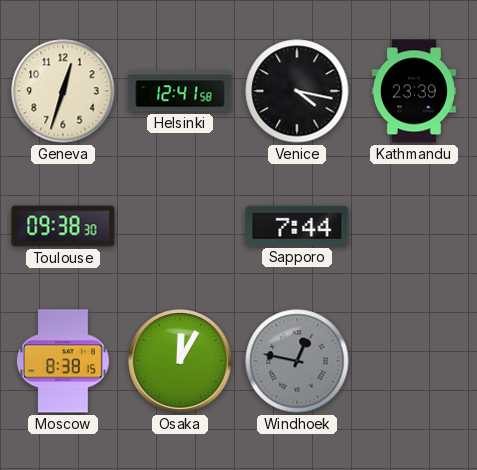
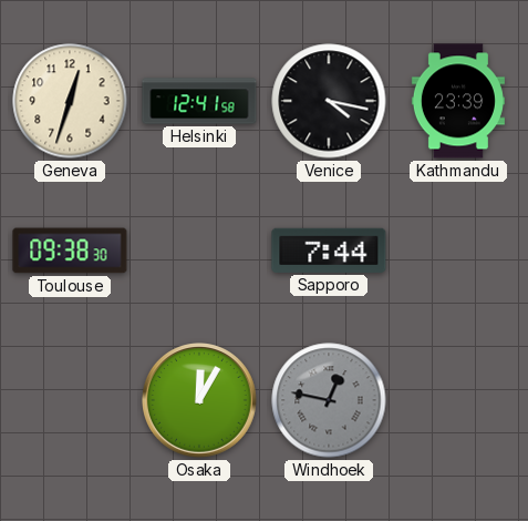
Moscow: 8:38 -> none
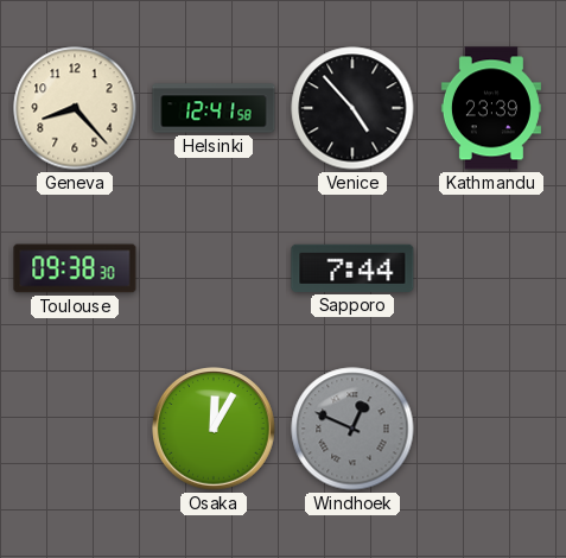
Geneva: 12:33 -> 8:23
Venice: 4:17 -> 4:53
Windhoek: 12:47 -> 12:49
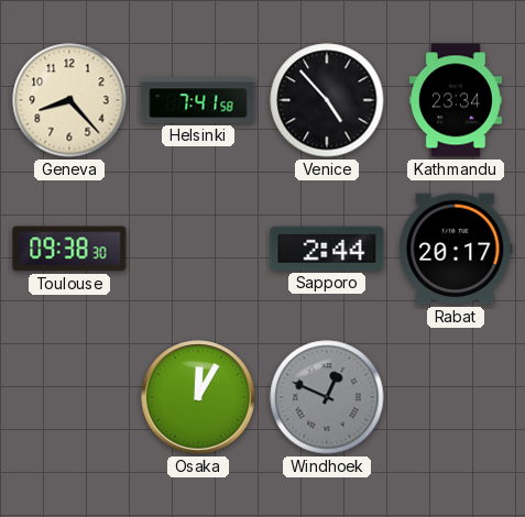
Helsinki: 12:41 -> 7:41
Kathmandu: 23:39 -> 23:34
Sapporo: 7:44 -> 2:44
Rabat: none -> 20:17
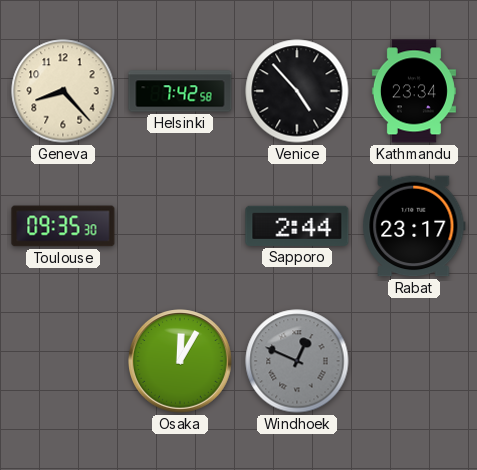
Helsinki: 7:41 -> 7:42
Toulouse: 09:38 -> 09:35
Rabat: 20:17 -> 23:17
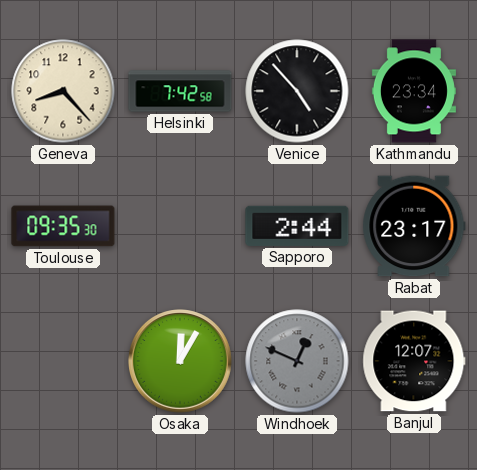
Banjul: none -> 12:07
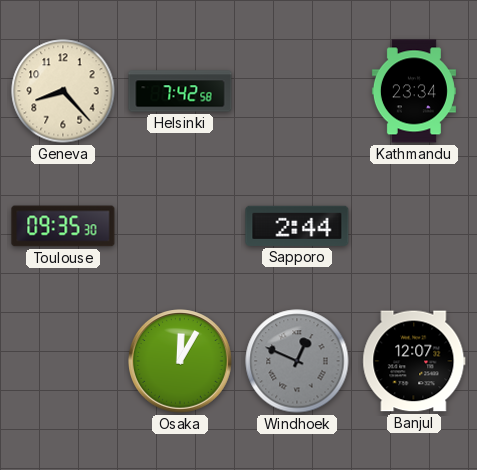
Venice: 4:53 -> none
Rabat: 23:17 -> none
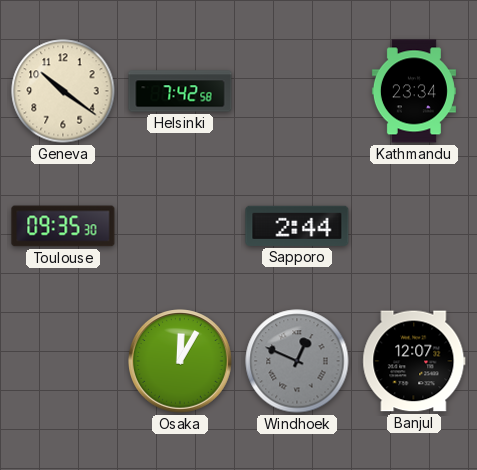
Geneva: 8:23 -> 10:21
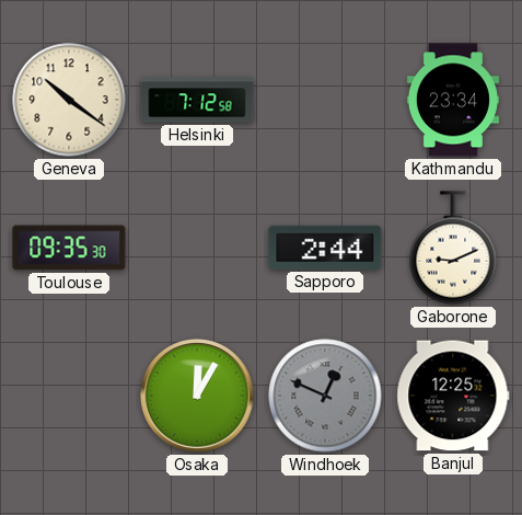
Helsinki: 7:42 -> 7:12
Gaborone: none -> 9:11
Banjul: 12:07 -> 12:25
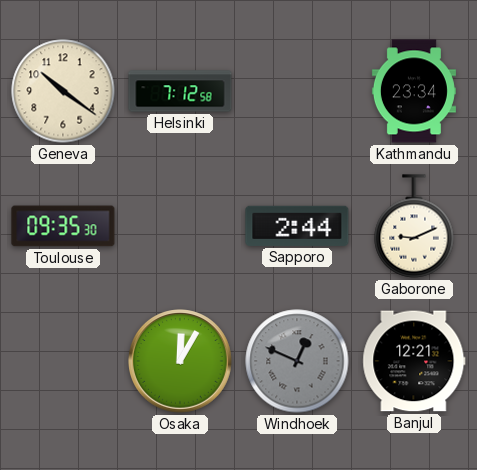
Banjul: 12:25 -> 12:21
